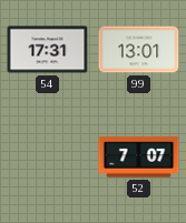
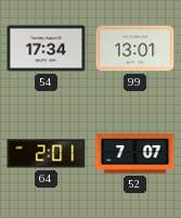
54: 17:31 -> 17:34
64: none -> 2:01
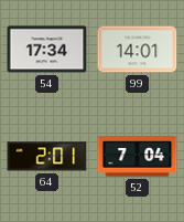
99: 13:01 -> 14:01
52: 7:07 -> 7:04
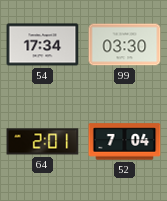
99: 14:01 -> 03:30
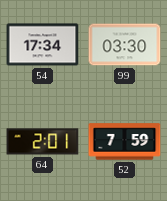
52: 7:04 -> 7:59
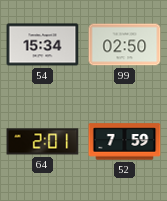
54: 17:34 -> 15:34
99: 03:30 -> 02:50
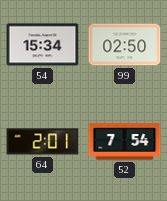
52: 7:59 -> 7:54
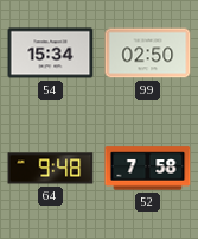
64: 2:01 -> 9:48
52: 7:54 -> 7:58
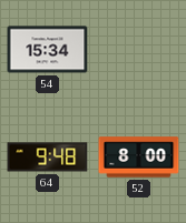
99: 02:50 -> none
52: 7:58 -> 8:00
